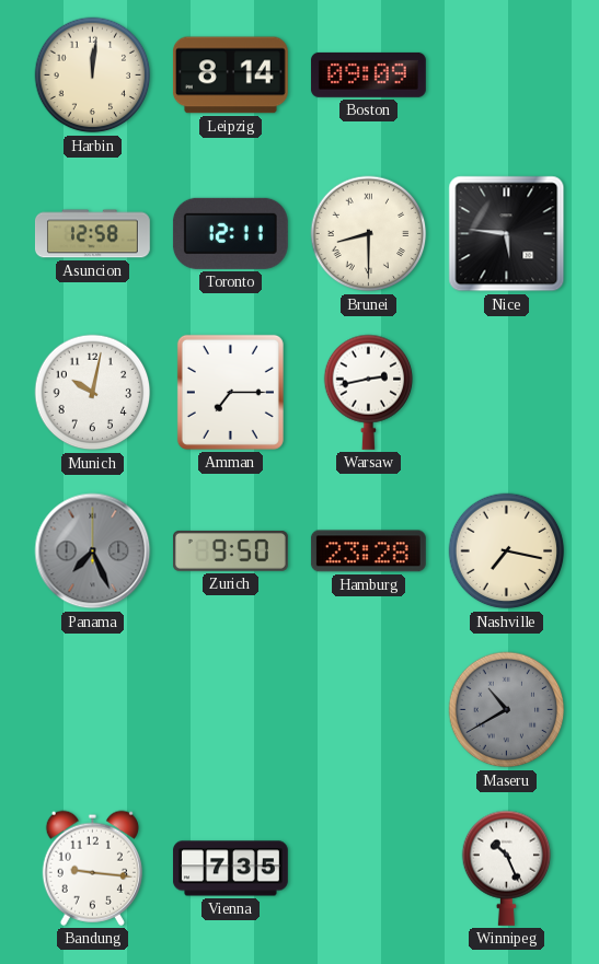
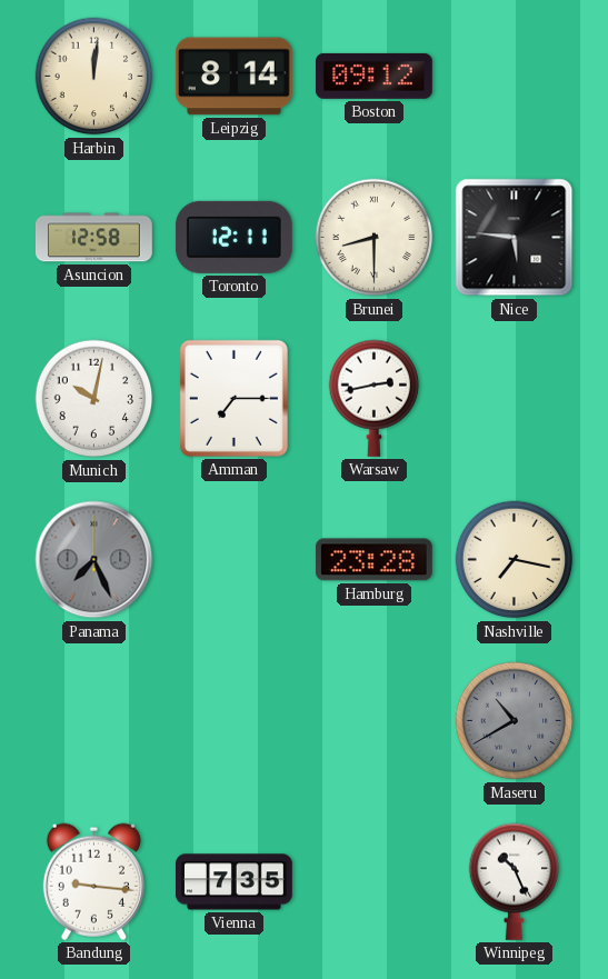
Boston: 09:09 -> 09:12
Zurich: 9:50 -> none
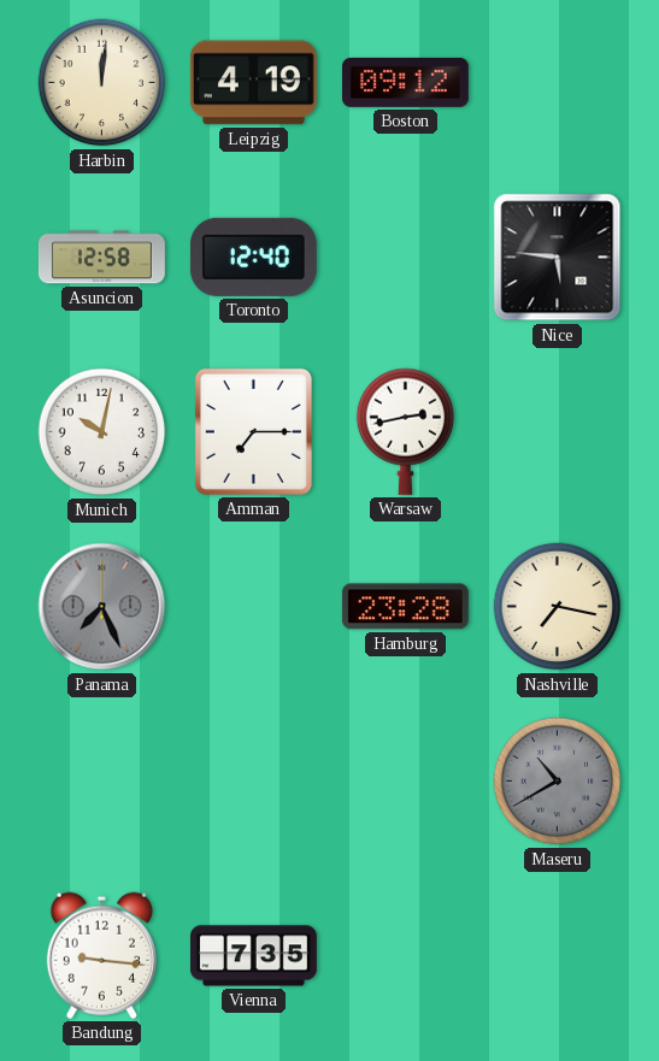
Leipzig: 8:14 -> 4:19
Toronto: 12:11 -> 12:40
Brunei: 8:30 -> none
Winnipeg: 10:26 -> none
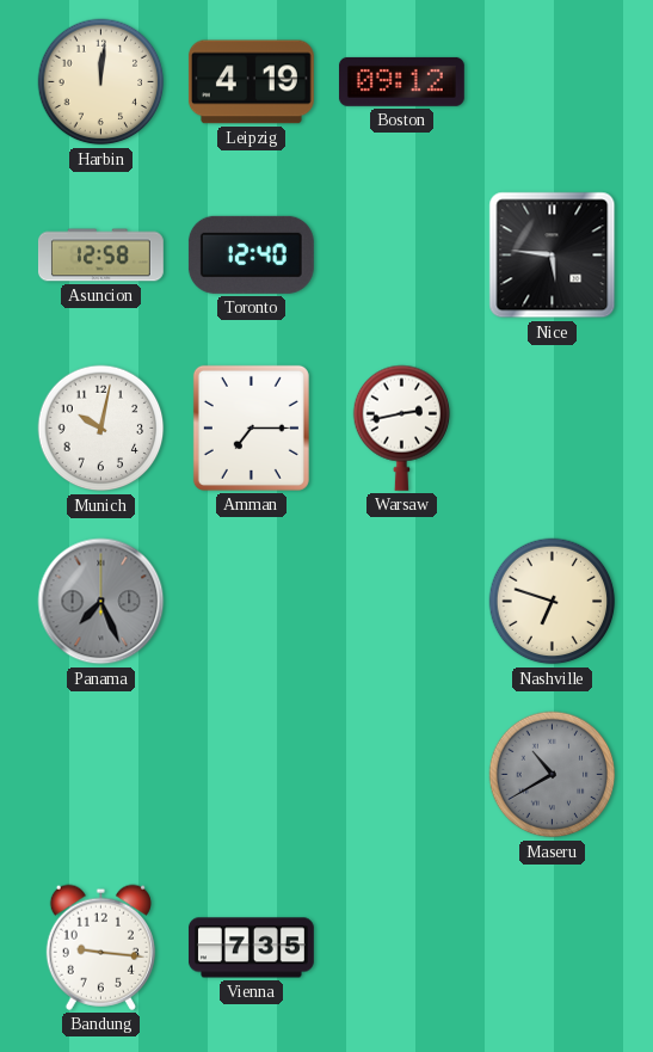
Hamburg: 23:28 -> none
Nashville: 7:17 -> 6:48
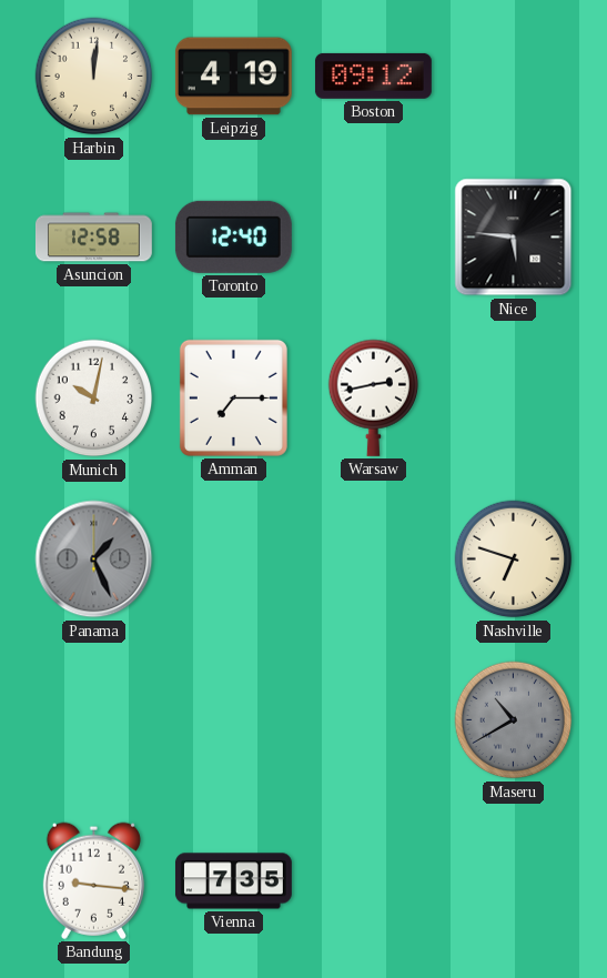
Panama: 7:26 -> 1:26
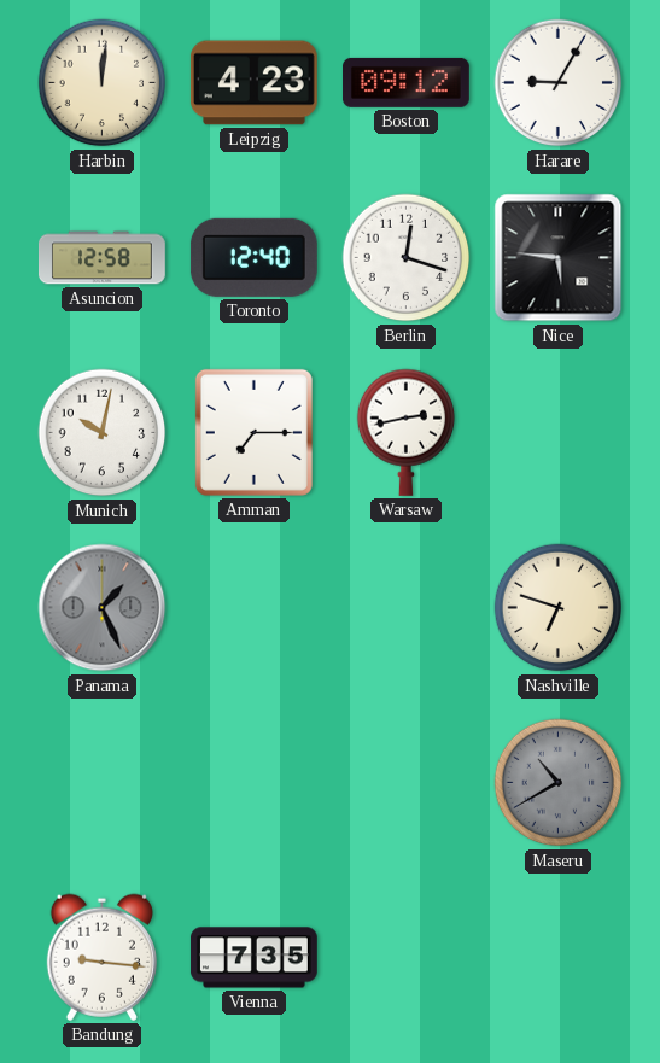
Leipzig: 4:19 -> 4:23
Harare: none -> 9:05
Berlin: none -> 12:18
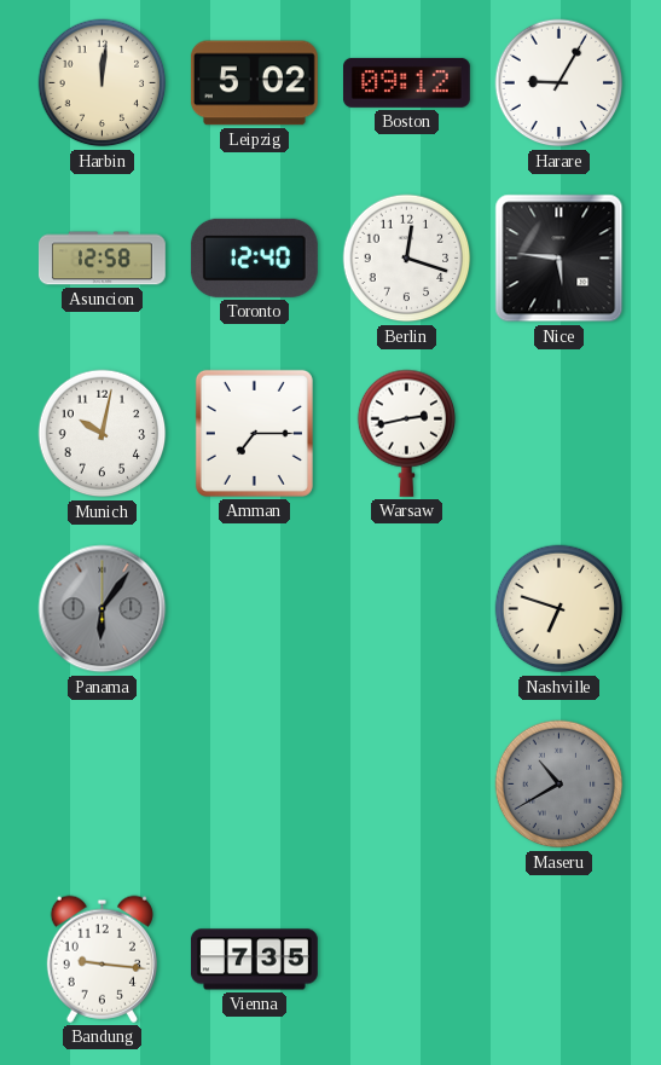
Leipzig: 4:23 -> 5:02
Panama: 1:26 -> 6:06
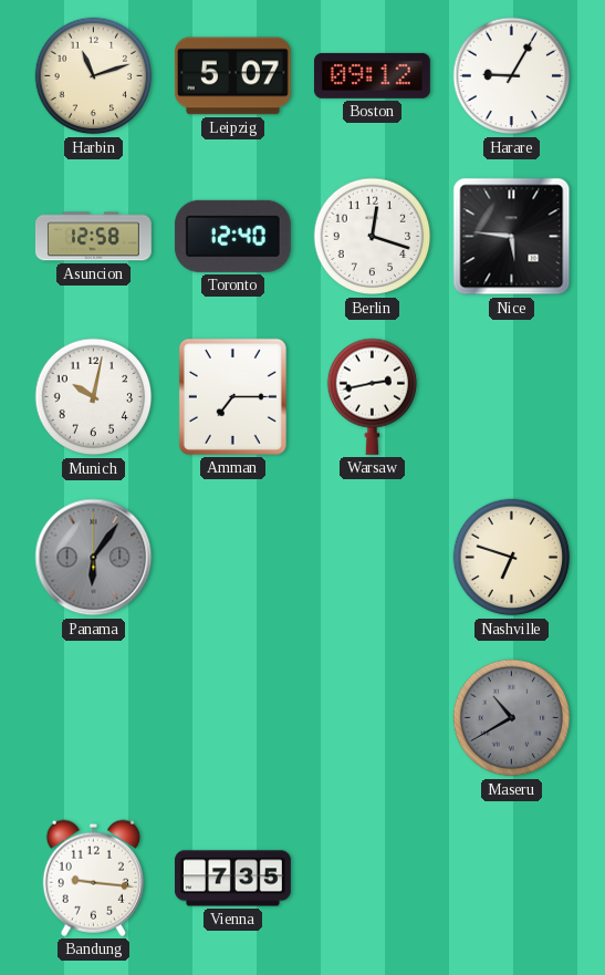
Harbin: 12:01 -> 11:12
Leipzig: 5:02 -> 5:07
